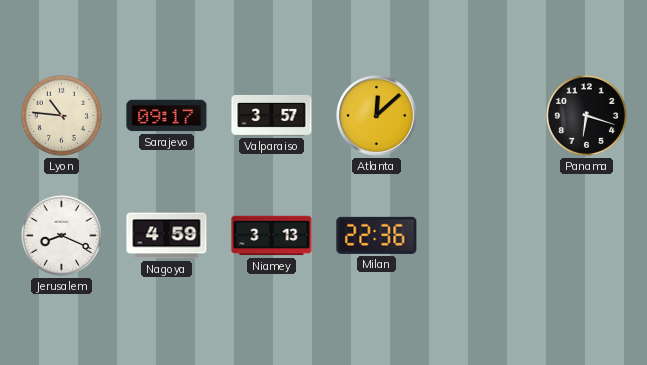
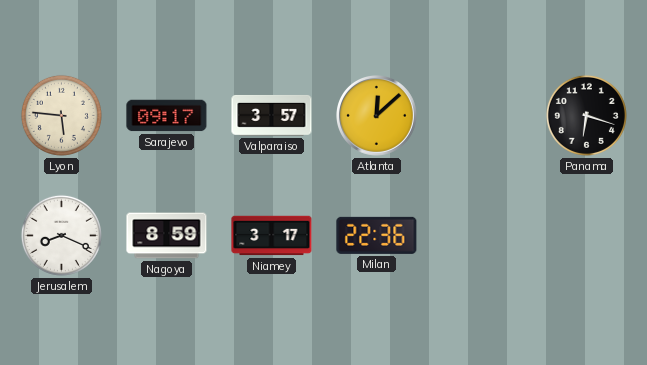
Lyon: 10:46 -> 5:46
Nagoya: 4:59 -> 8:59
Niamey: 3:13 -> 3:17
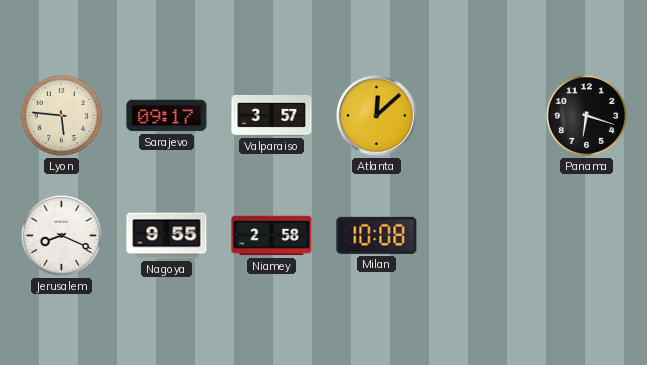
Nagoya: 8:59 -> 9:55
Niamey: 3:17 -> 2:58
Milan: 22:36 -> 10:08
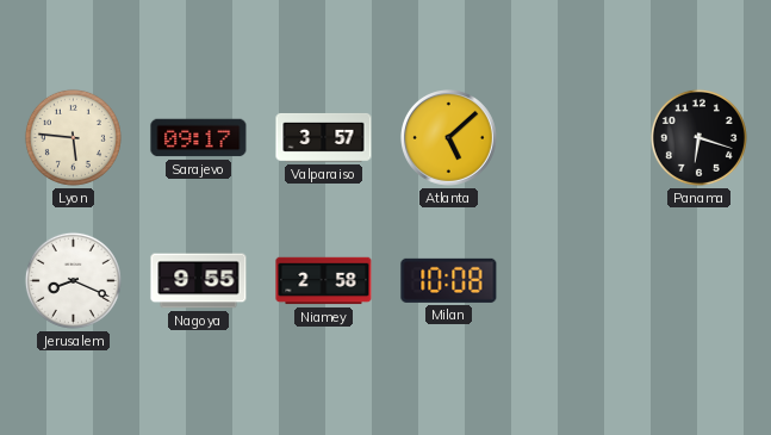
Atlanta: 12:08 -> 5:08
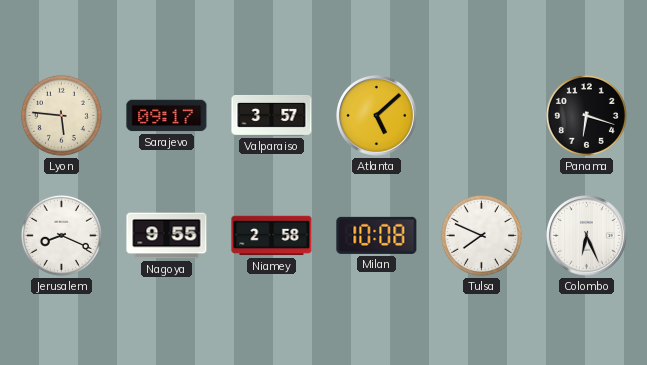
Tulsa: none -> 7:49
Colombo: none -> 6:26
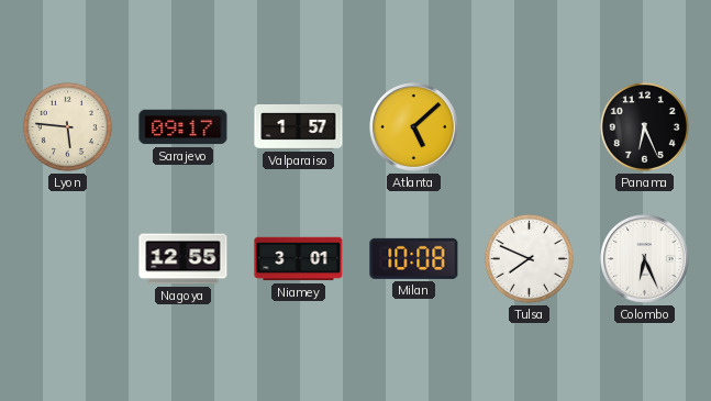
Valparaiso: 3:57 -> 1:57
Panama: 6:18 -> 6:26
Jerusalem: 8:19 -> none
Nagoya: 9:55 -> 12:55
Niamey: 2:58 -> 3:01
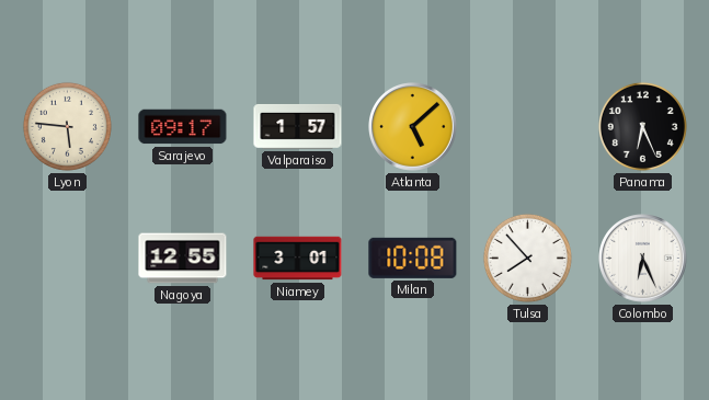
Tulsa: 7:49 -> 7:53
